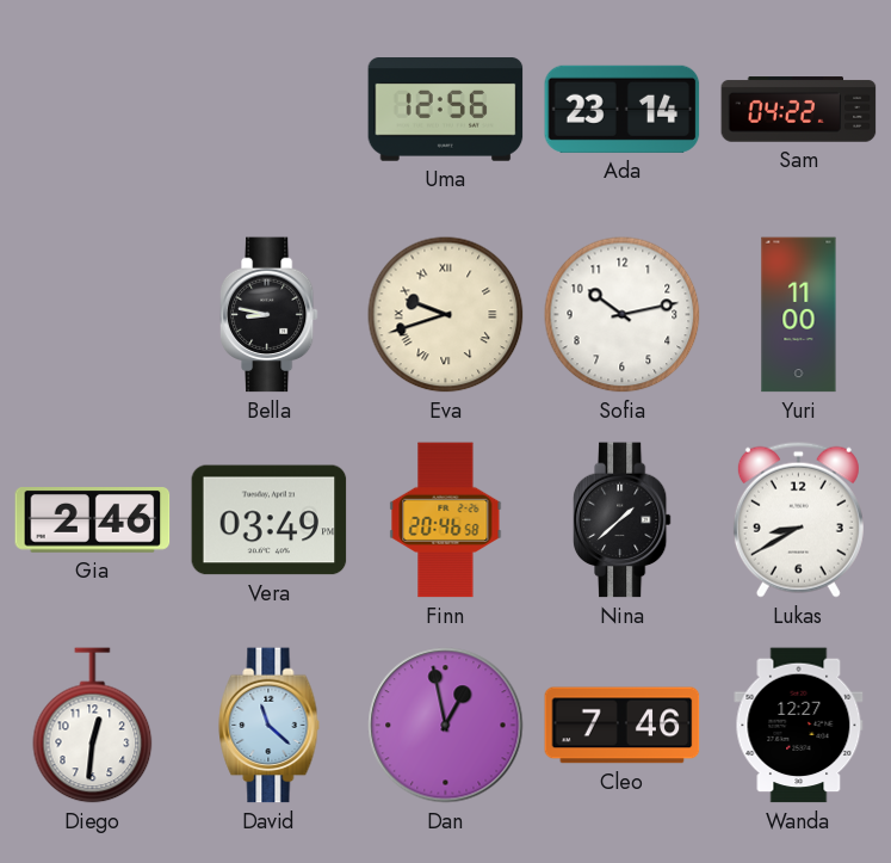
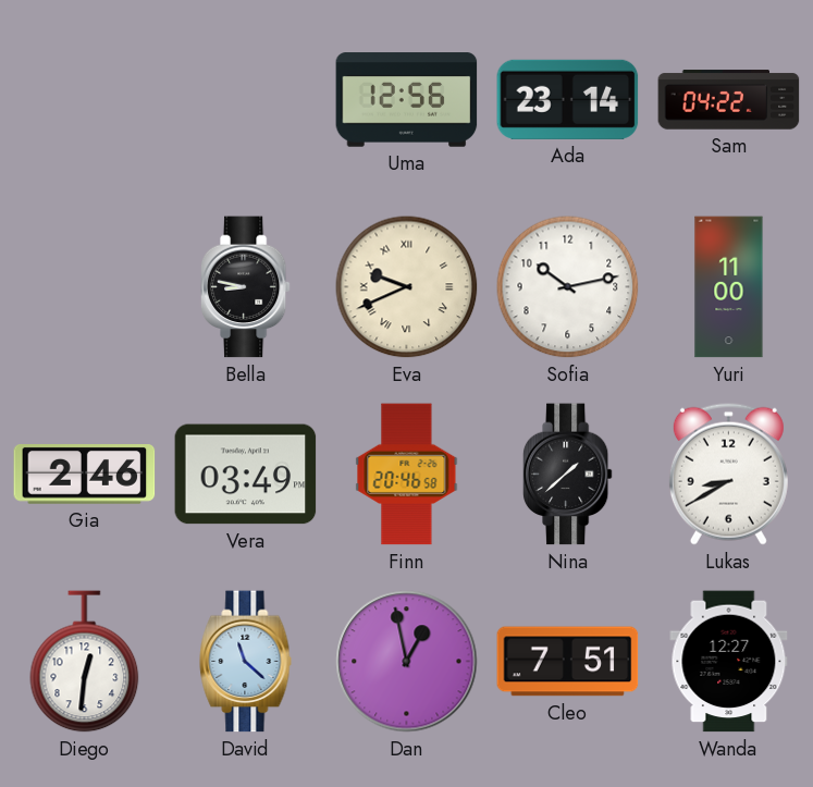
Eva: 9:42 -> 9:41
Cleo: 7:46 -> 7:51
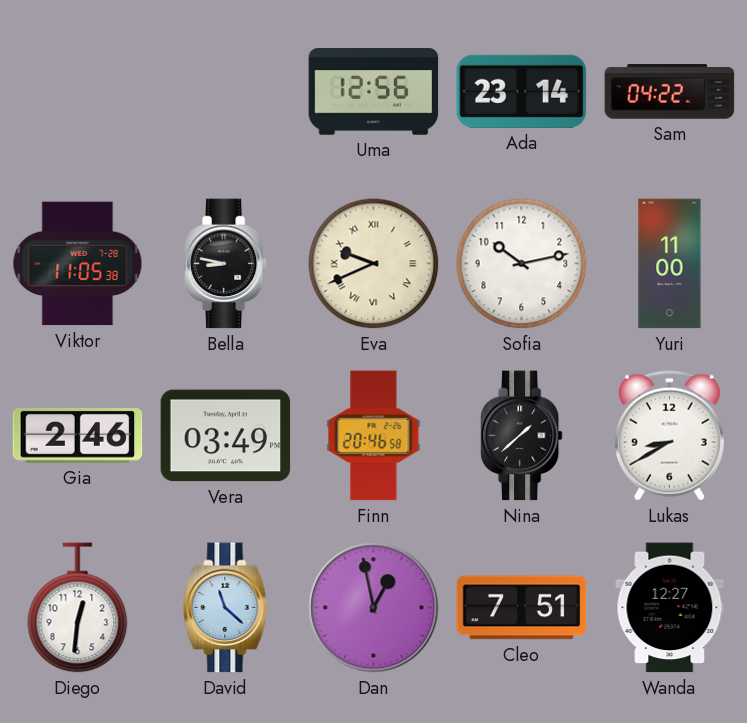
Viktor: none -> 11:05
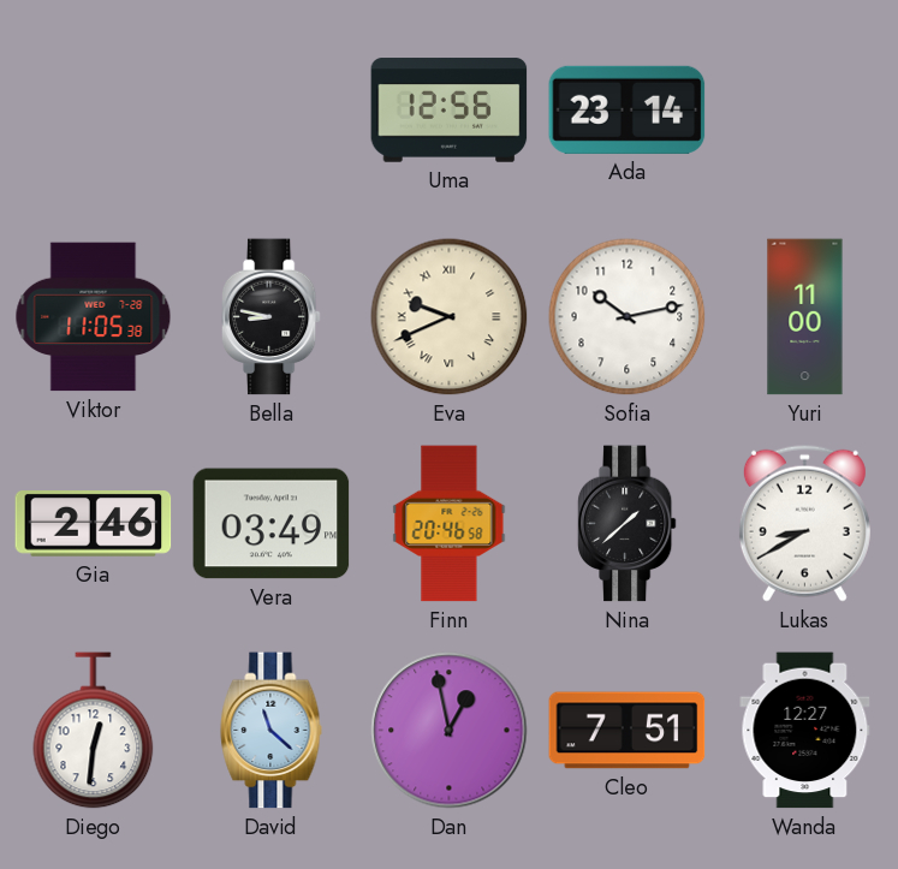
Sam: 04:22 -> none
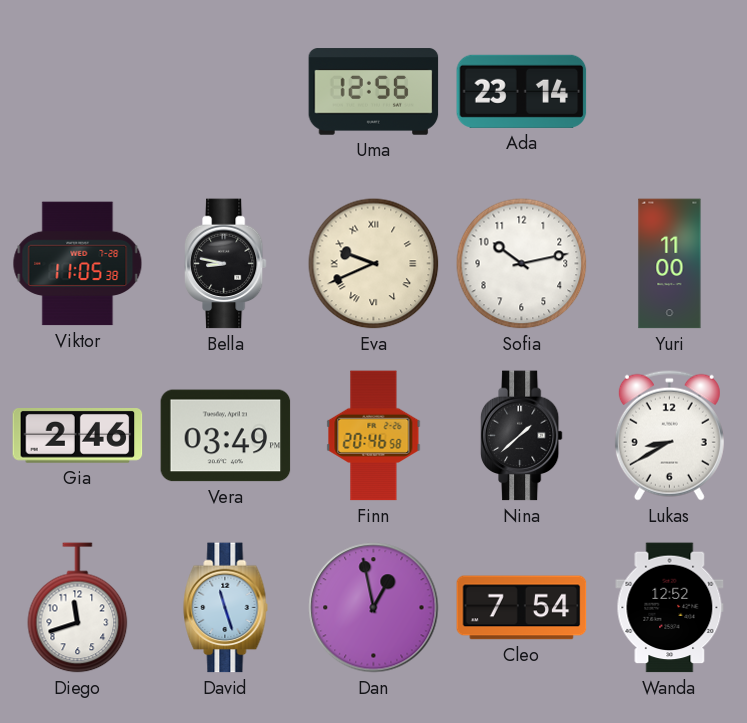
Diego: 12:31 -> 11:42
David: 11:22 -> 11:27
Cleo: 7:51 -> 7:54
Wanda: 12:27 -> 12:52
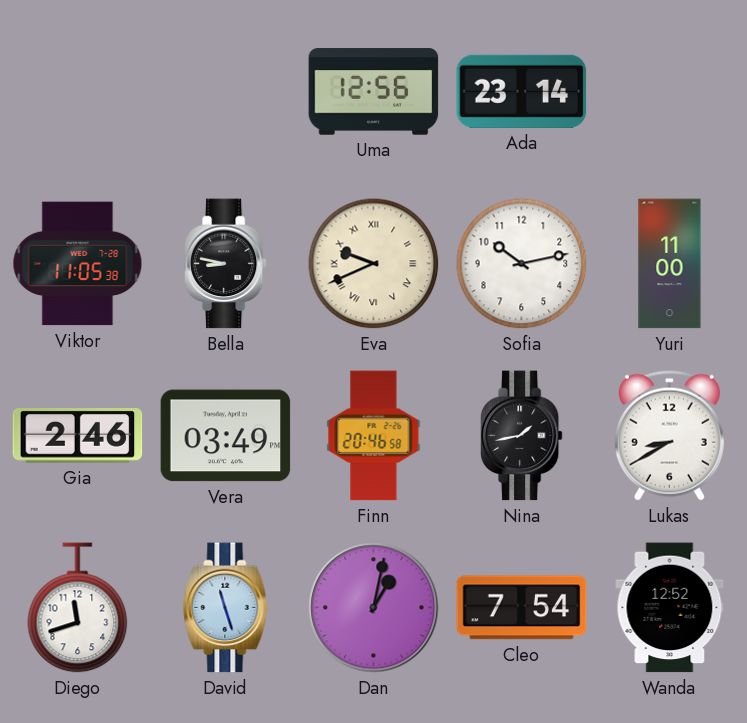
Nina: 1:38 -> 1:43
Dan: 12:58 -> 1:02
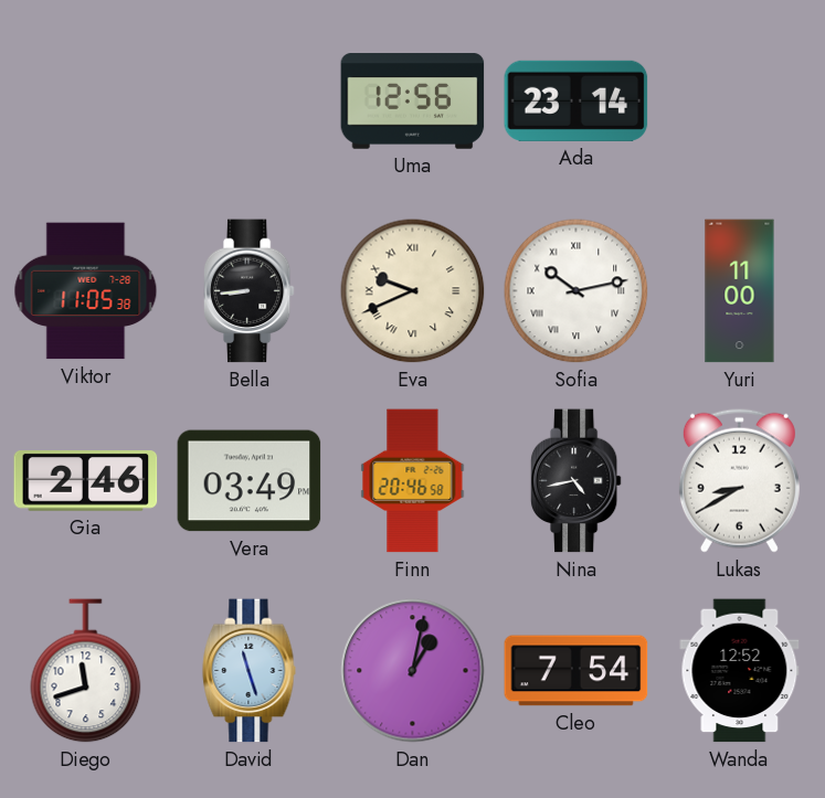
Bella: 8:47 -> 8:44
Sofia numerals: Arabic -> Roman
Nina: 1:43 -> 4:43
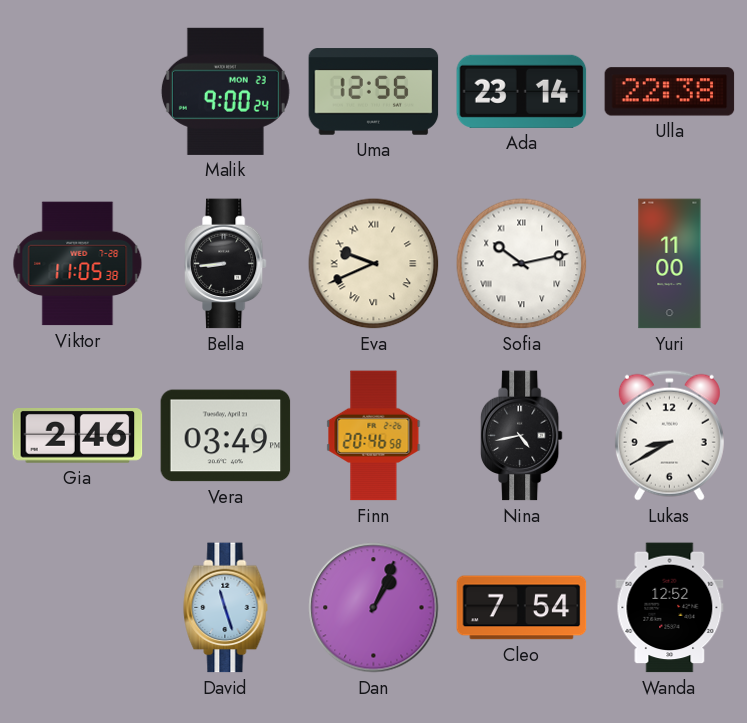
Malik: none -> 9:00
Ulla: none -> 22:38
Diego: 11:42 -> none
Dan: 1:02 -> 1:04
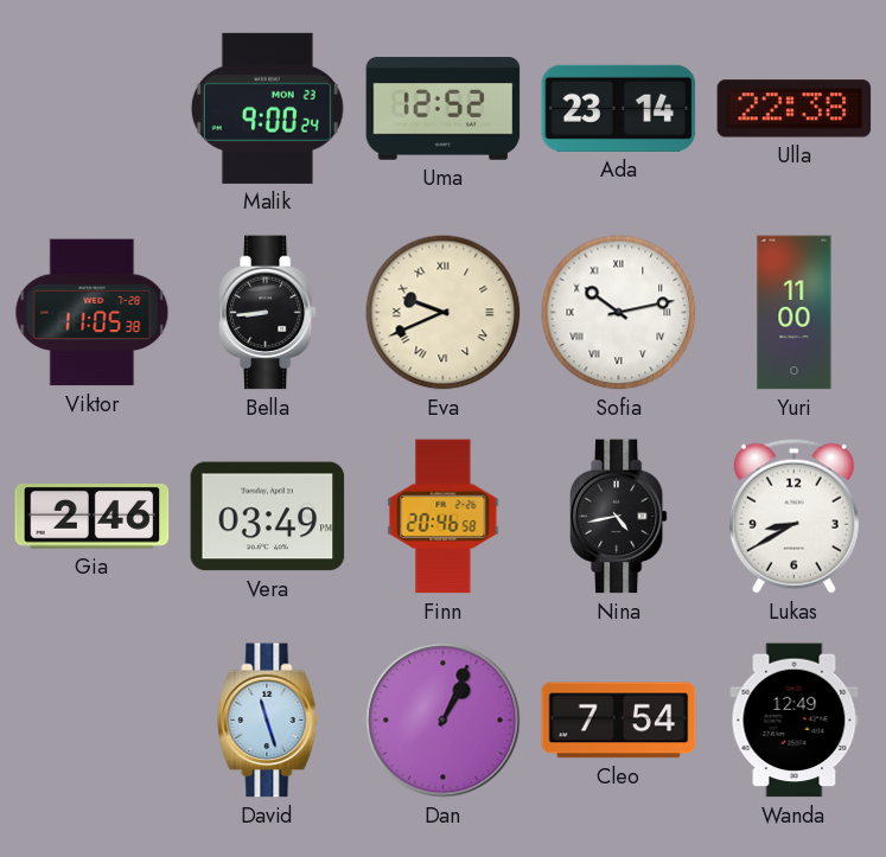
Uma: 12:56 -> 12:52
Wanda: 12:52 -> 12:49
